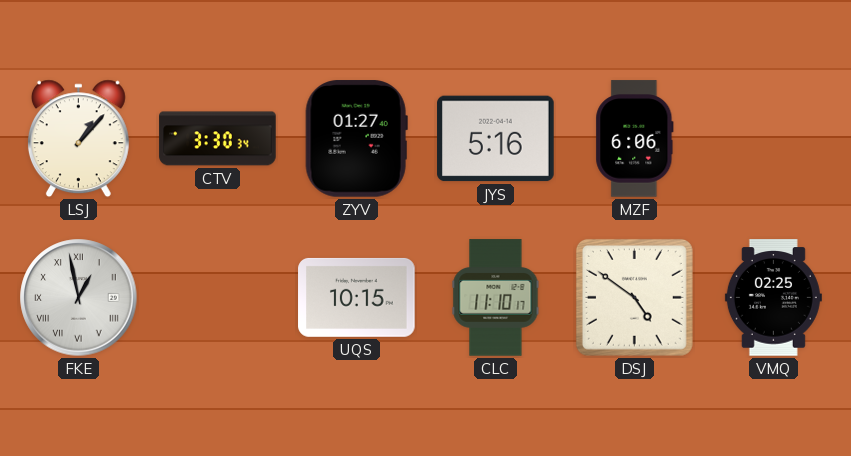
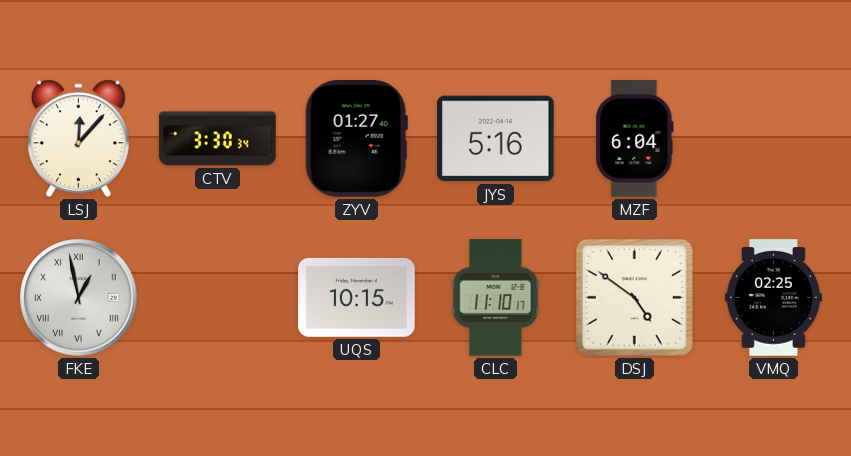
LSJ: 1:07 -> 12:07
MZF: 6:06 -> 6:04
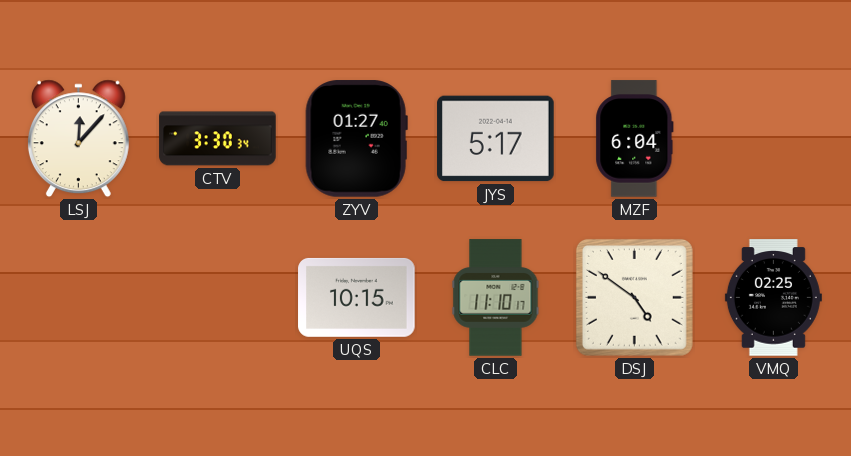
JYS: 5:16 -> 5:17
FKE: 12:58 -> none
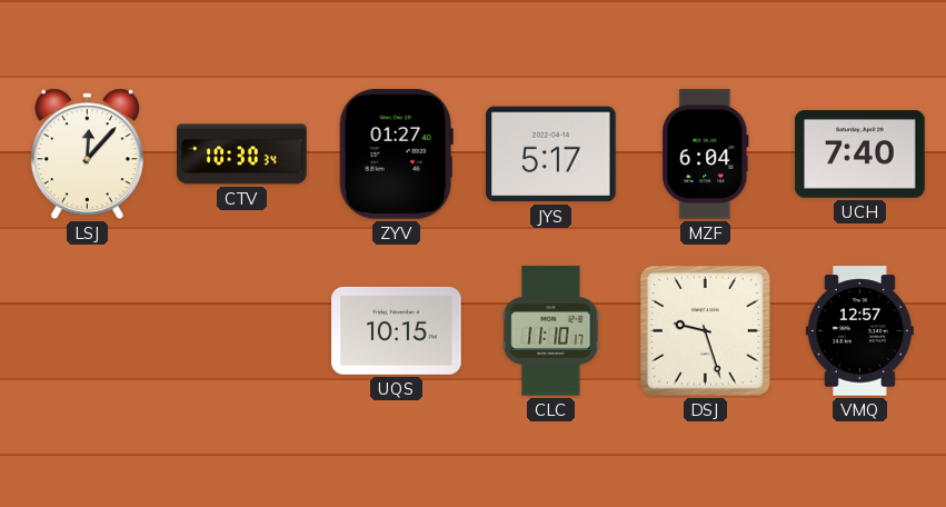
CTV: 3:30 -> 10:30
UCH: none -> 7:40
DSJ: 4:51 -> 9:27
VMQ: 02:25 -> 12:57
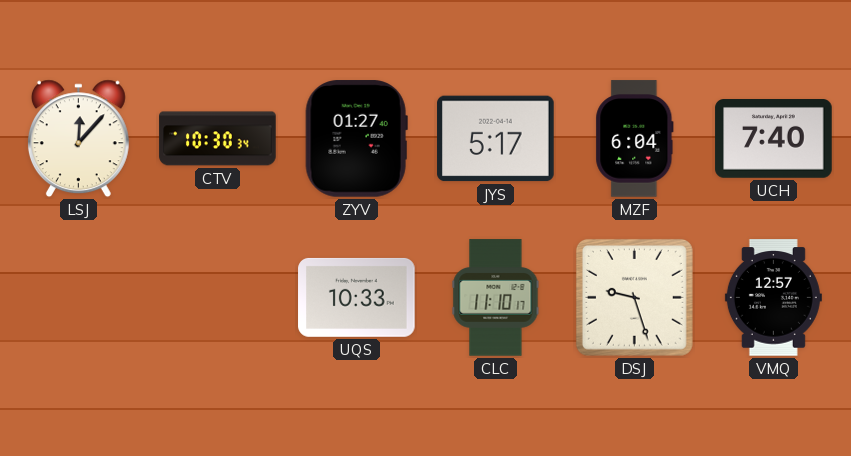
UQS: 10:15 -> 10:33
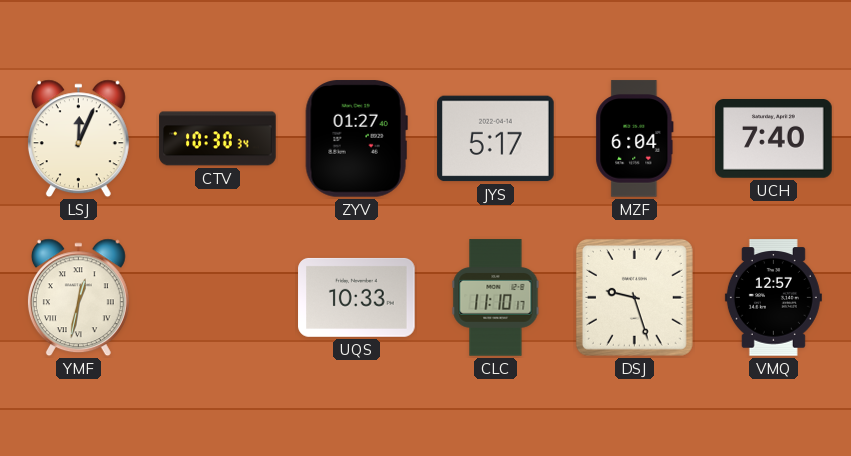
LSJ: 12:07 -> 12:04
YMF: none -> 12:32
